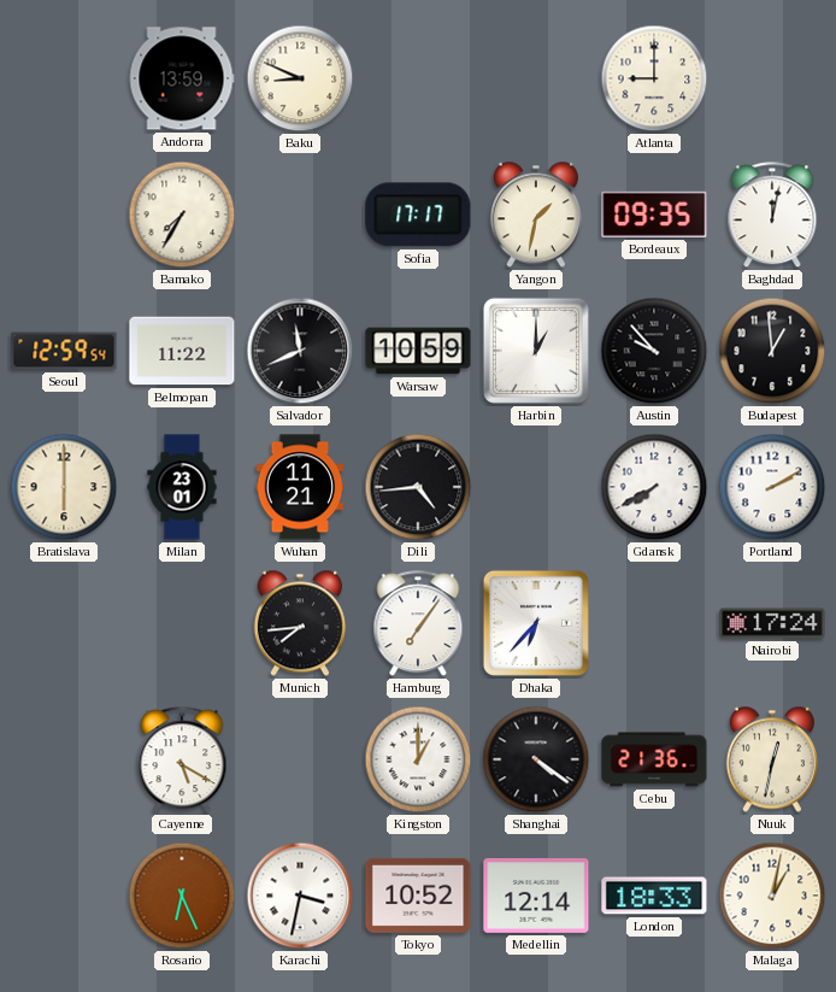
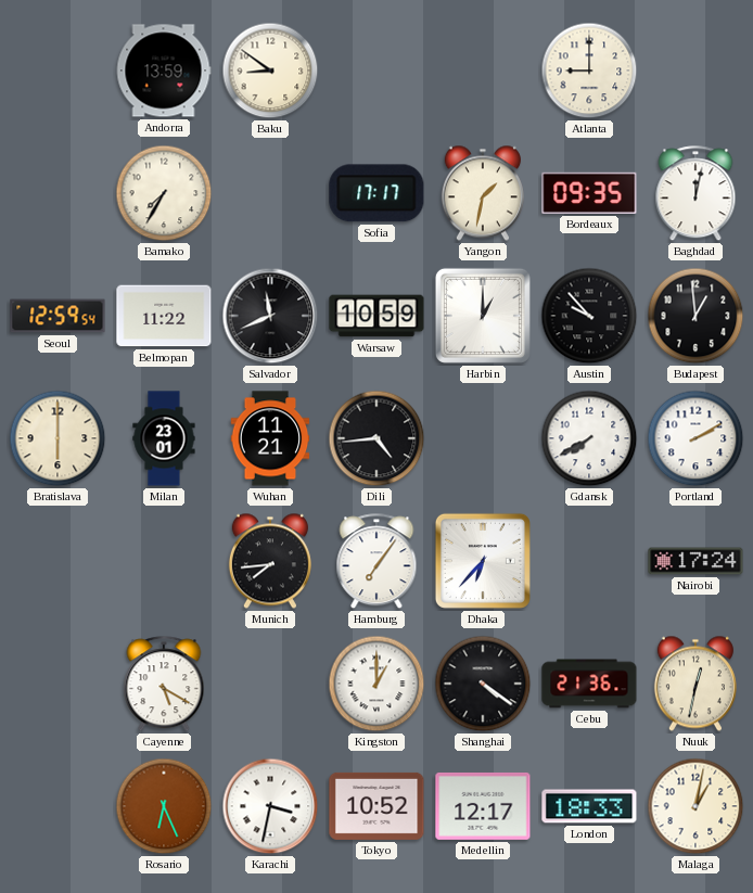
Baku: 8:49 -> 8:51
Medellin: 12:14 -> 12:17
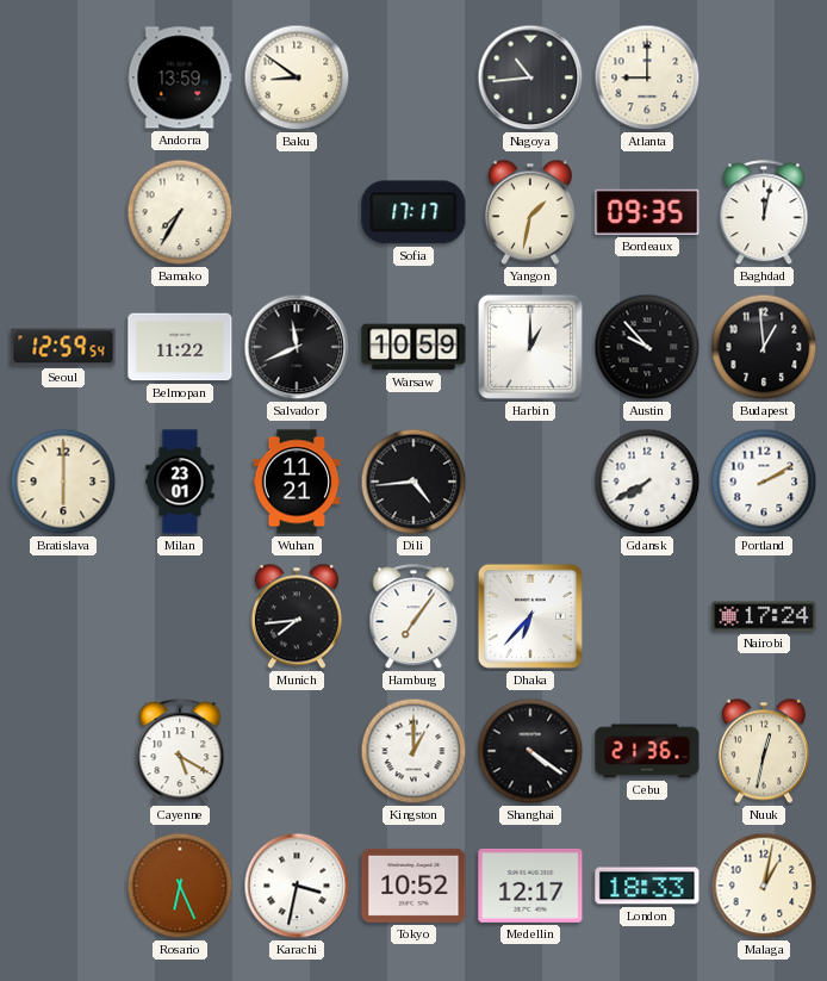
Nagoya: none -> 10:44
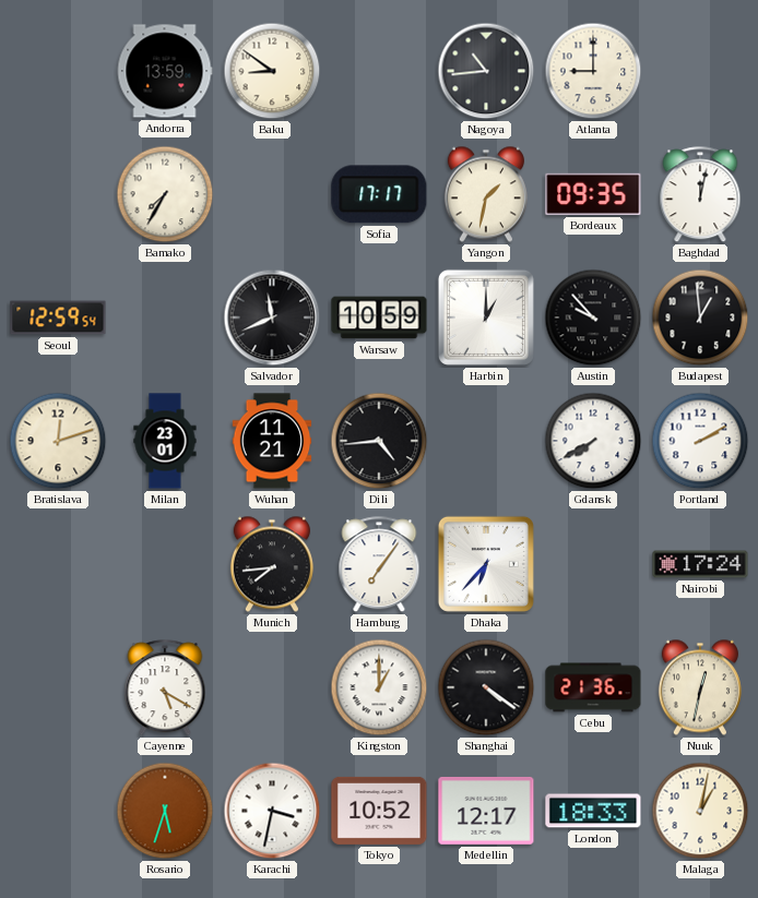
Belmopan: 11:22 -> none
Bratislava: 6:00 -> 12:12
Rosario: 6:26 -> 5:33
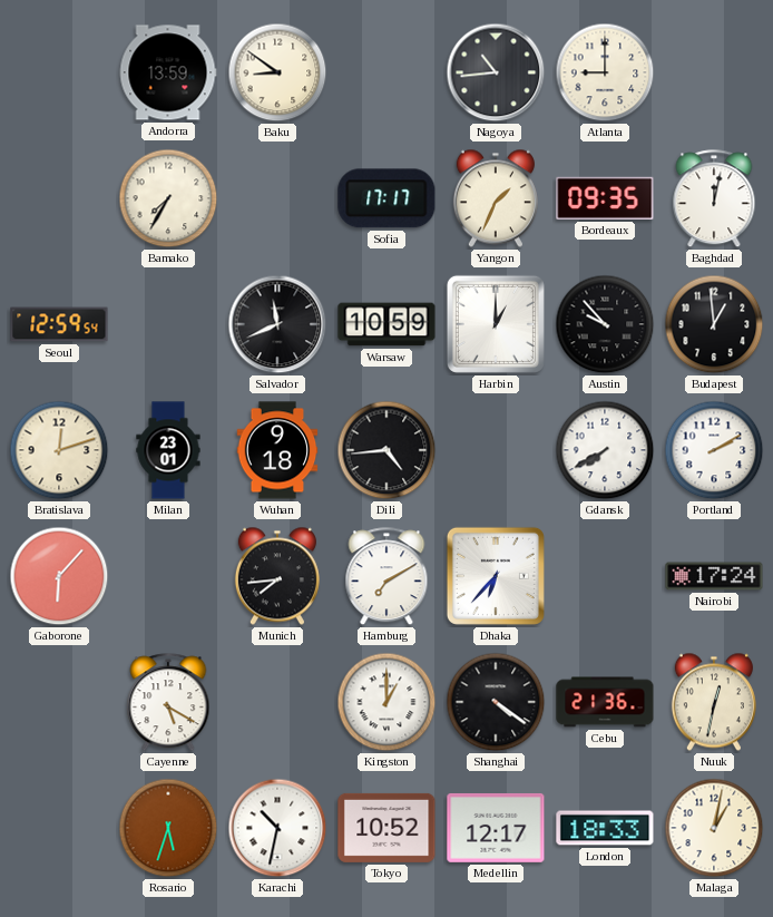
Yangon: 1:32 -> 1:34
Wuhan: 11:21 -> 9:18
Gaborone: none -> 6:07
Hamburg: 7:06 -> 7:10
Karachi: 3:32 -> 10:32
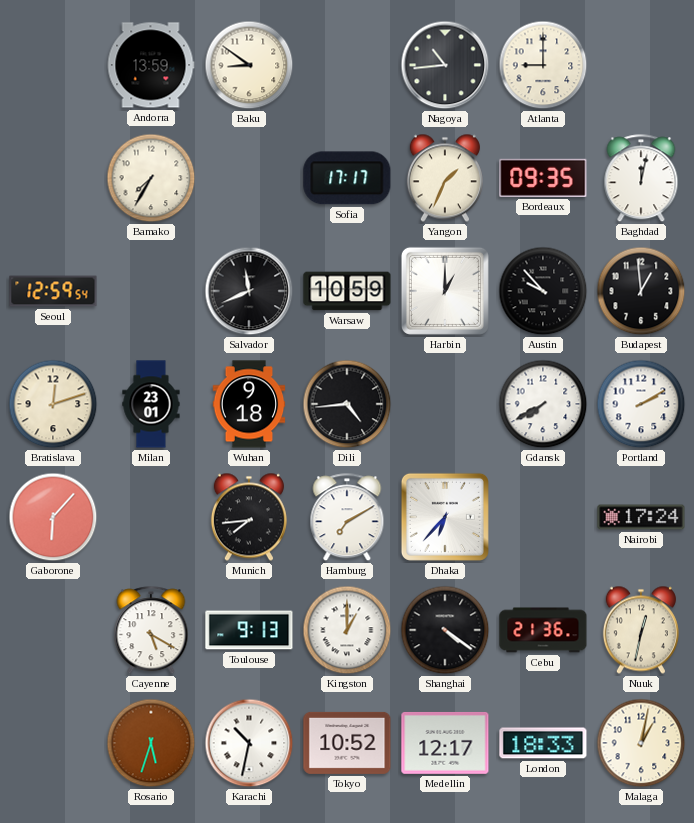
Toulouse: none -> 9:13
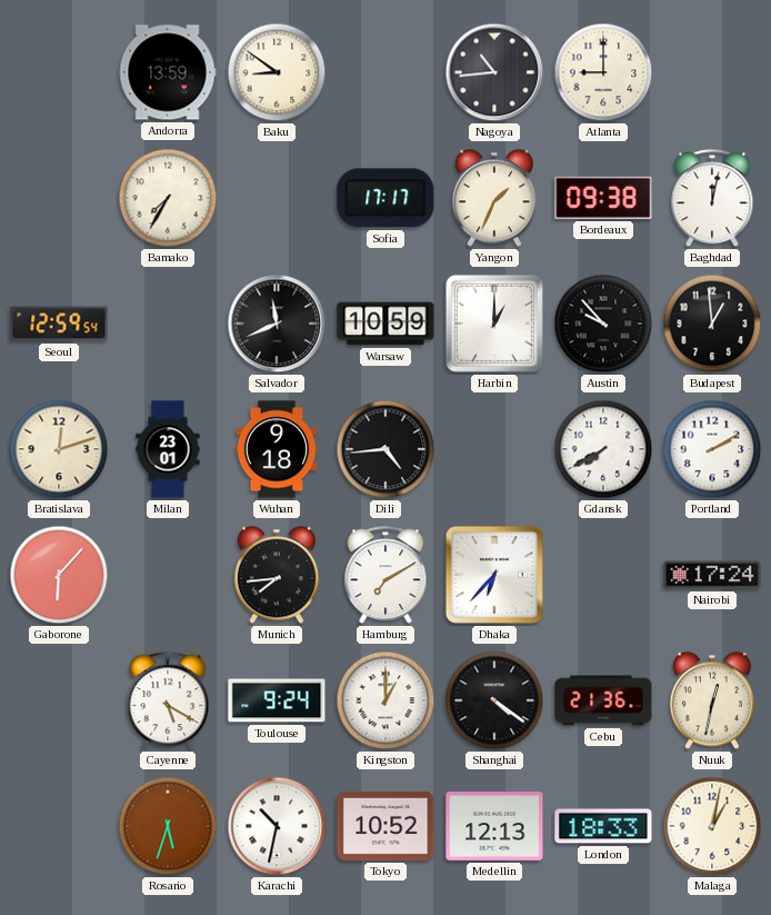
Bordeaux: 09:35 -> 09:38
Toulouse: 9:13 -> 9:24
Medellin: 12:17 -> 12:13
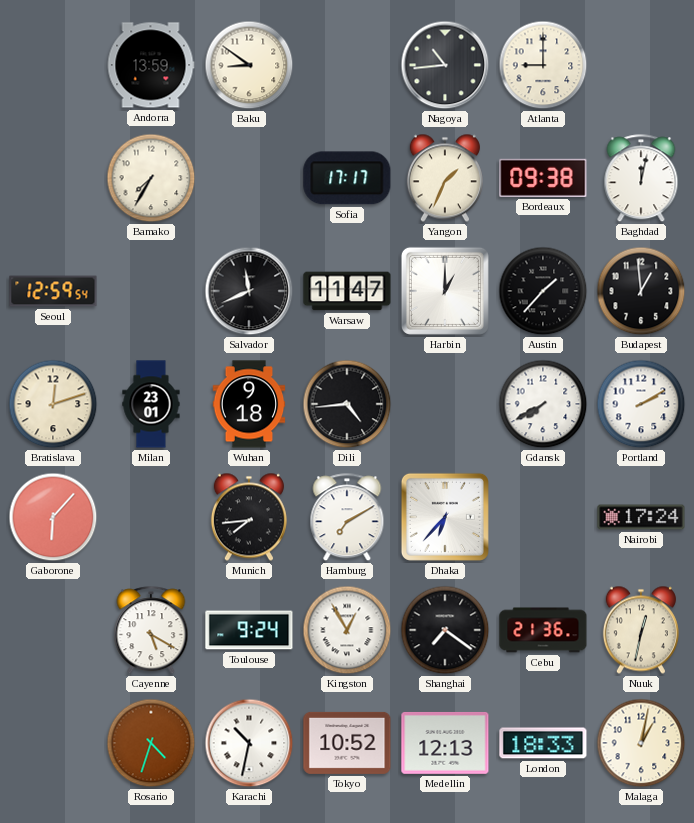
Warsaw: 10:59 -> 11:47
Austin: 9:53 -> 1:37
Kingston: 1:00 -> 12:55
Shanghai: 4:21 -> 7:21
Rosario: 5:33 -> 4:33
